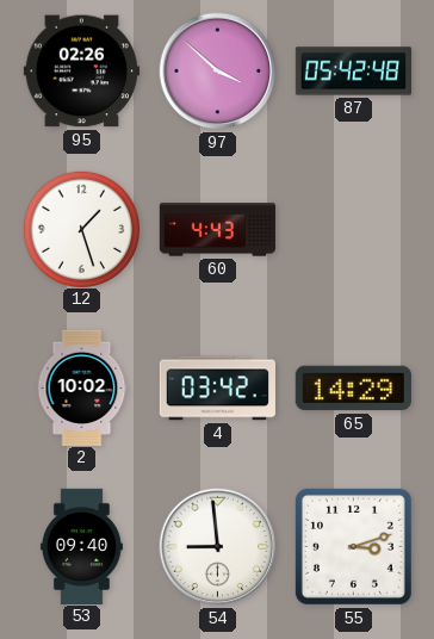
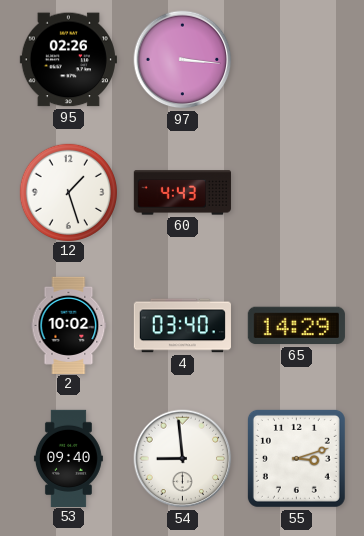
97: 3:52 -> 3:16
87: 05:42 -> none
4: 03:42 -> 03:40
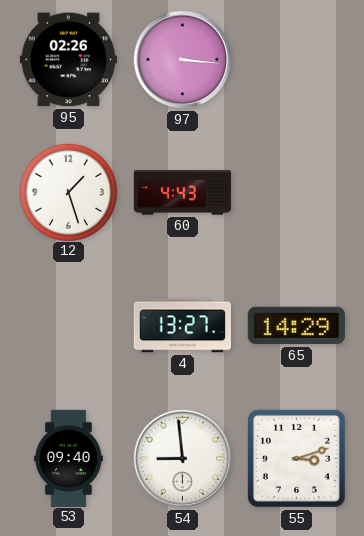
2: 10:02 -> none
4: 03:40 -> 13:27
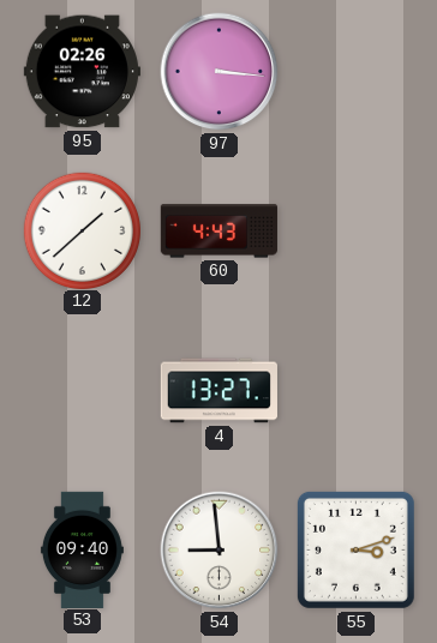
12: 1:27 -> 1:38
65: 14:29 -> none
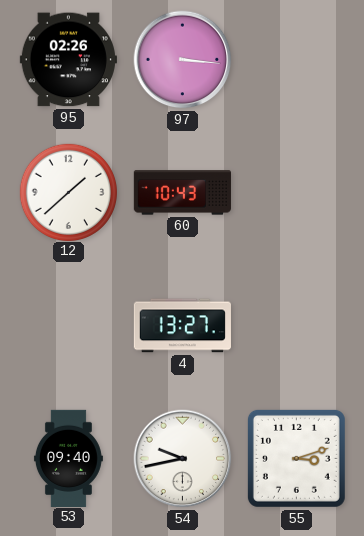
60: 4:43 -> 10:43
54: 8:59 -> 9:43
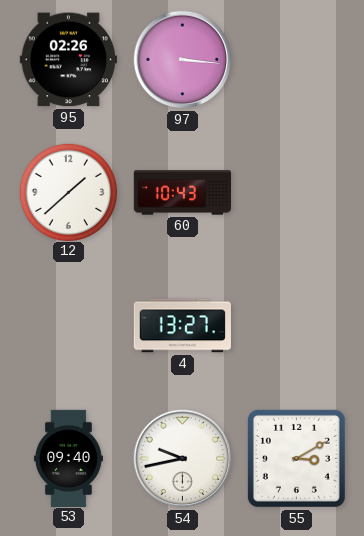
55: 3:12 -> 3:10
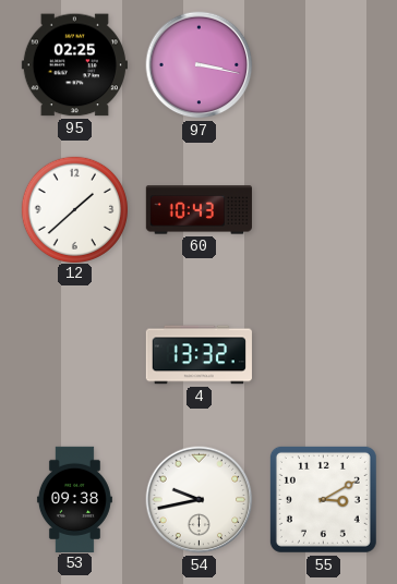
95: 02:26 -> 02:25
97: 3:16 -> 3:17
4: 13:27 -> 13:32
53: 09:40 -> 09:38
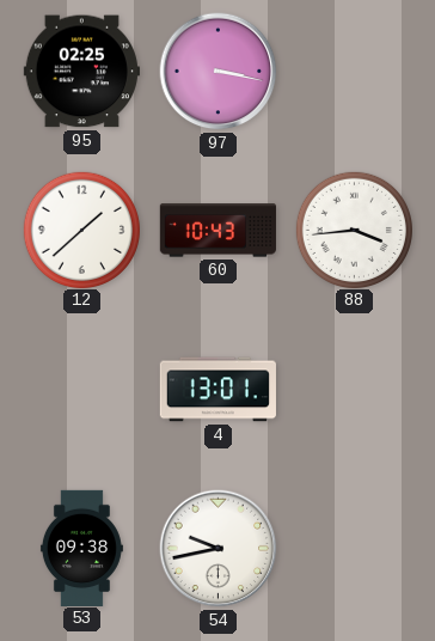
88: none -> 3:44
4: 13:32 -> 13:01
55: 3:10 -> none
